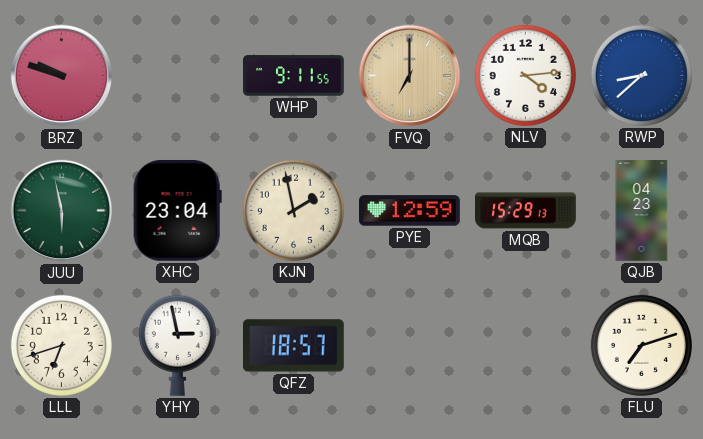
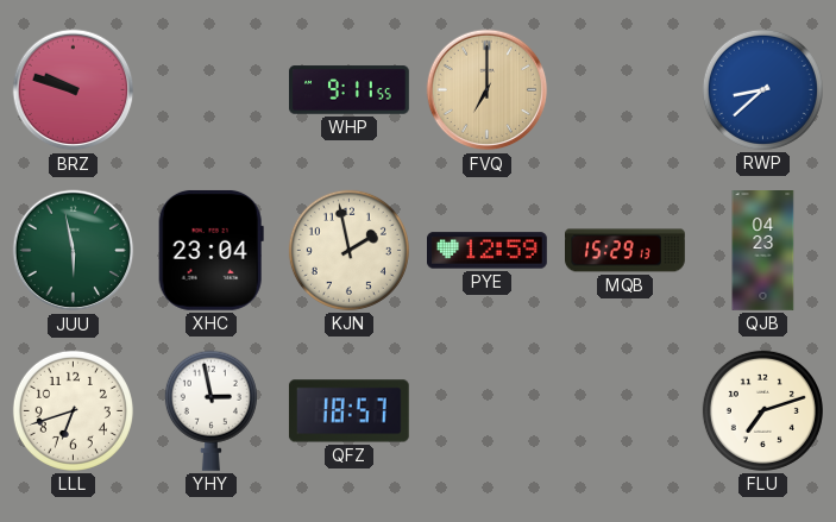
NLV: 4:14 -> none
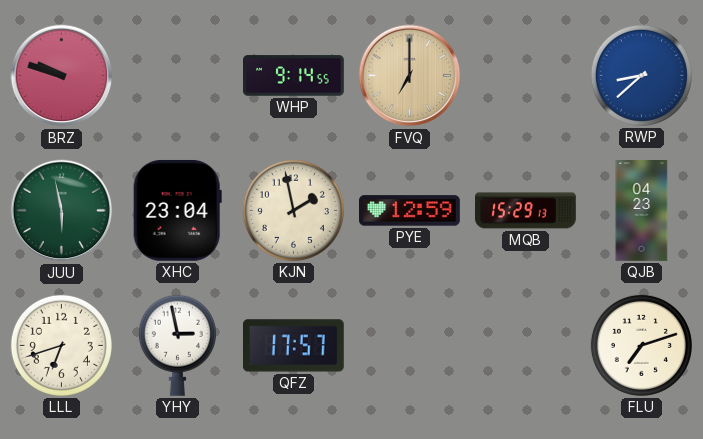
WHP: 9:11 -> 9:14
QFZ: 18:57 -> 17:57
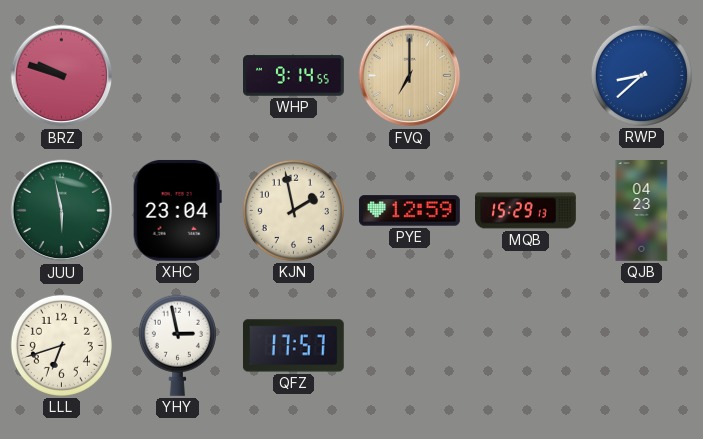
FLU: 7:12 -> none
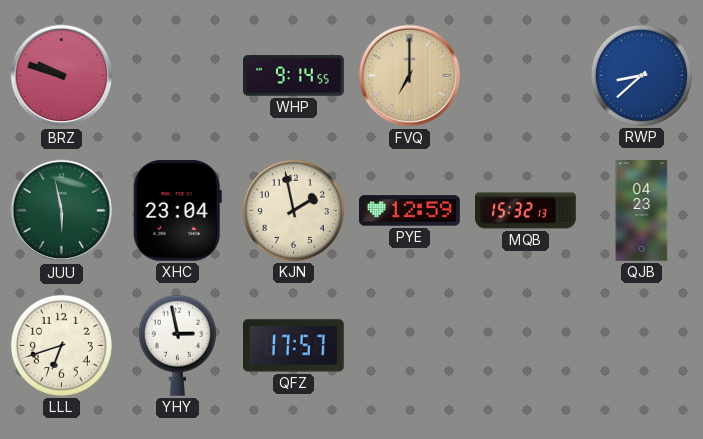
MQB: 15:29 -> 15:32
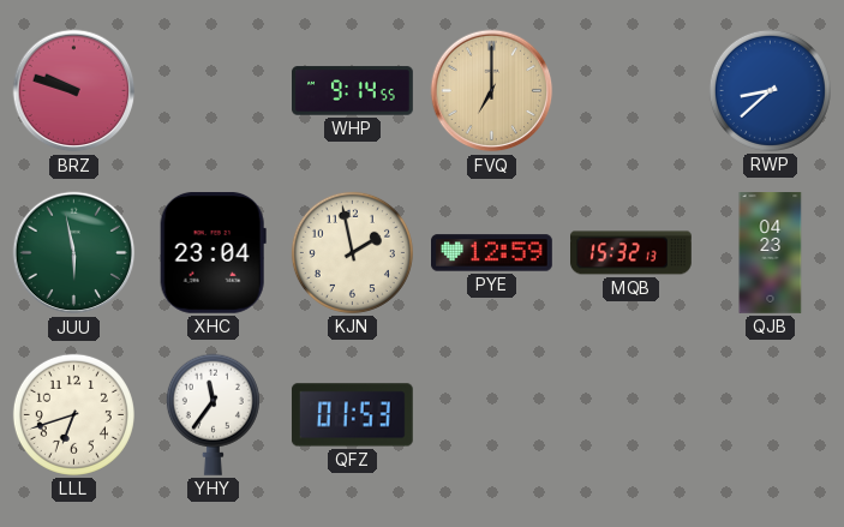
YHY: 2:58 -> 11:36
QFZ: 17:57 -> 01:53
